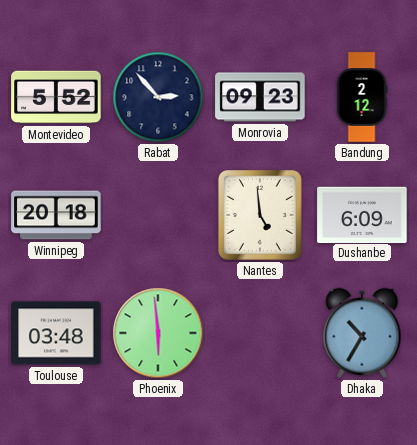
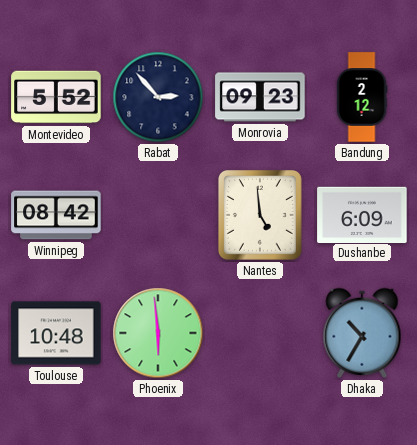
Winnipeg: 20:18 -> 08:42
Toulouse: 03:48 -> 10:48
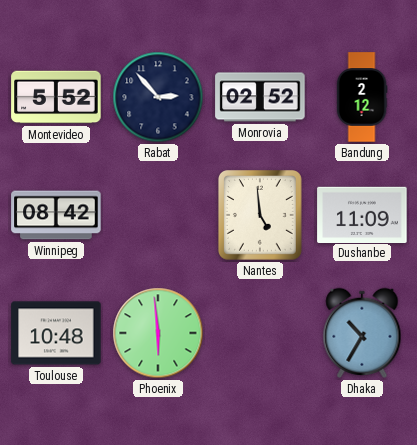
Monrovia: 09:23 -> 02:52
Dushanbe: 6:09 -> 11:09
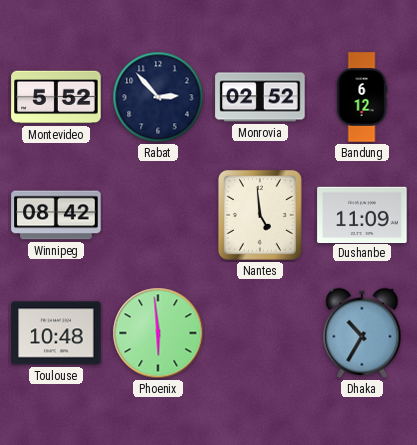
Bandung: 2:12 -> 6:12
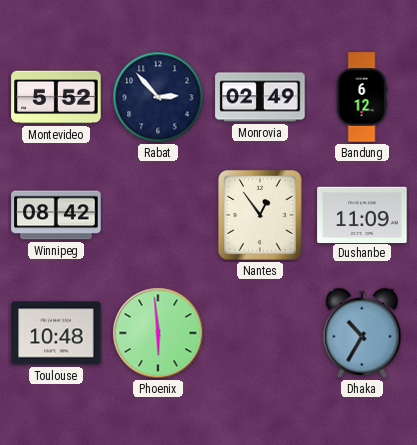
Monrovia: 02:52 -> 02:49
Nantes: 4:59 -> 12:54
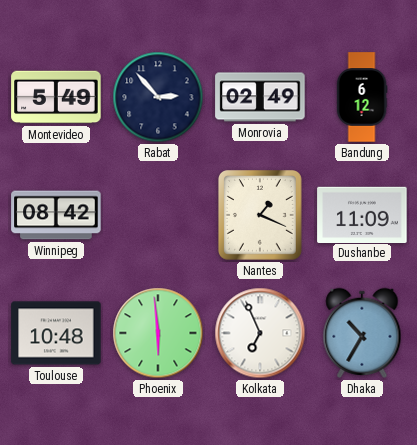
Montevideo: 5:52 -> 5:49
Nantes: 12:54 -> 1:19
Kolkata: none -> 6:56
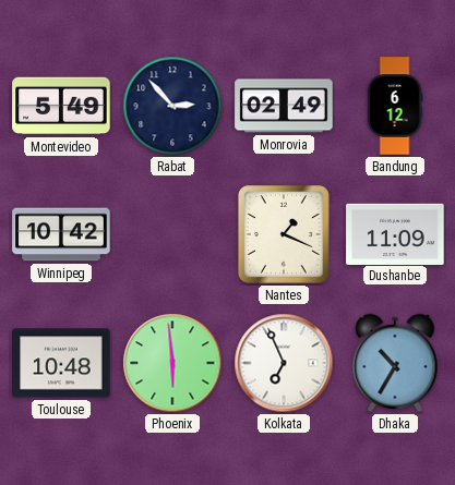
Winnipeg: 08:42 -> 10:42
